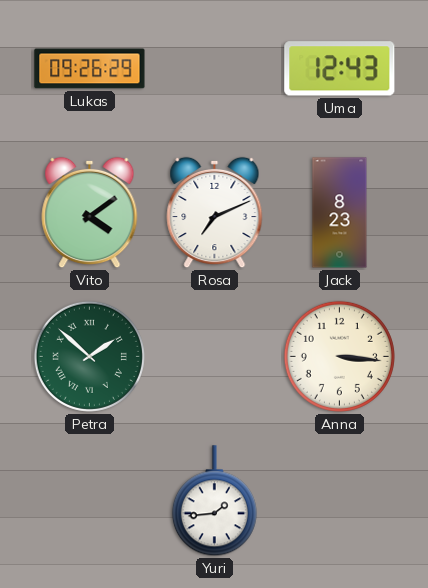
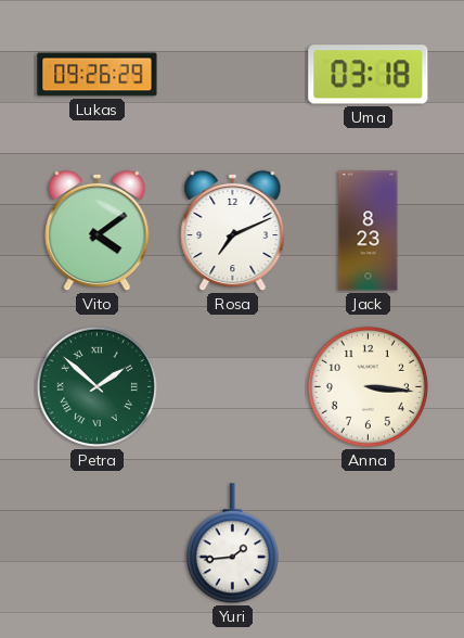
Uma: 12:43 -> 03:18
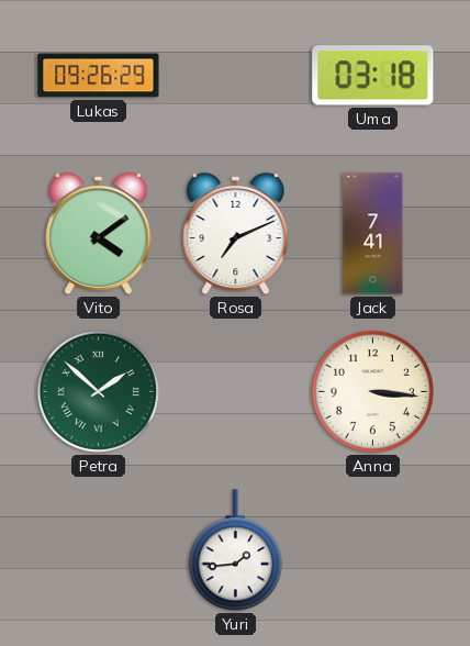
Jack: 8:23 -> 7:41
